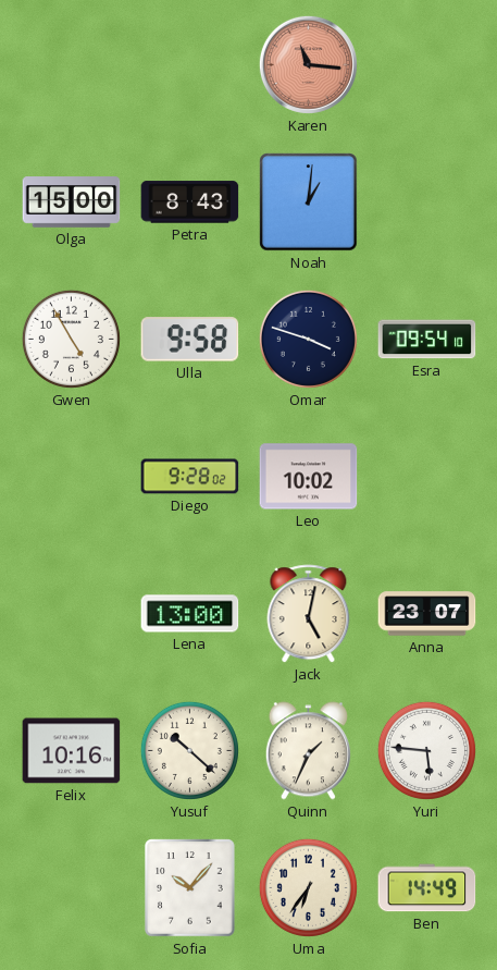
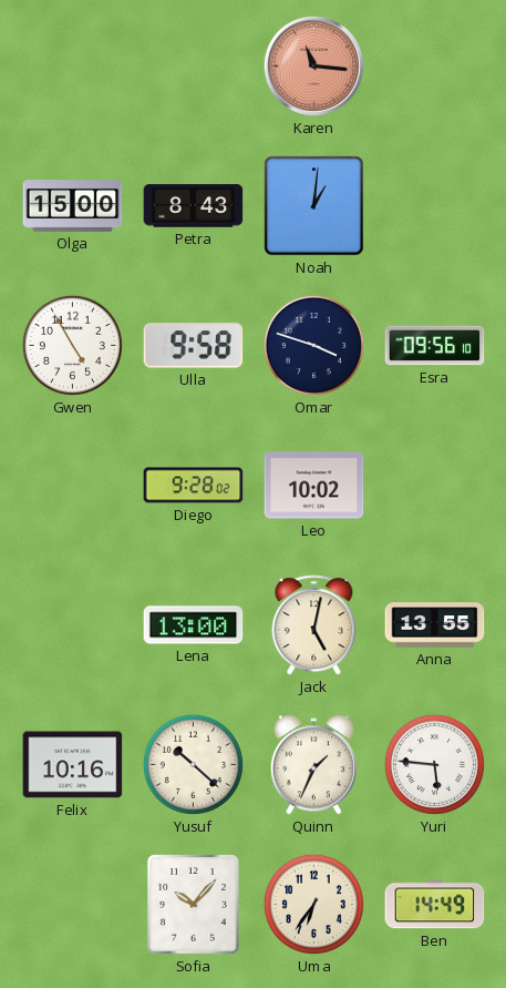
Esra: 09:54 -> 09:56
Anna: 23:07 -> 13:55
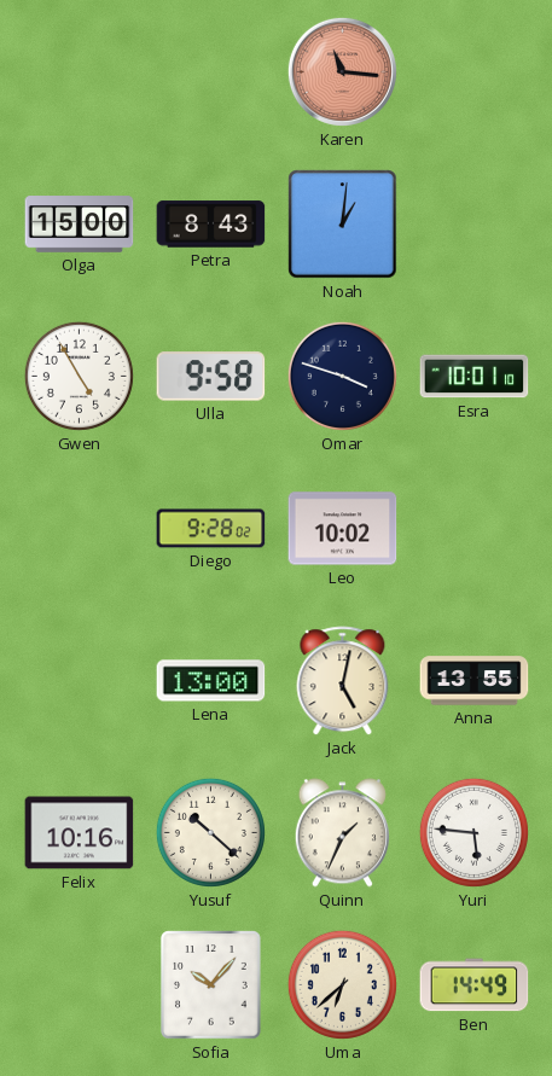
Esra: 09:56 -> 10:01
Uma: 6:36 -> 6:38
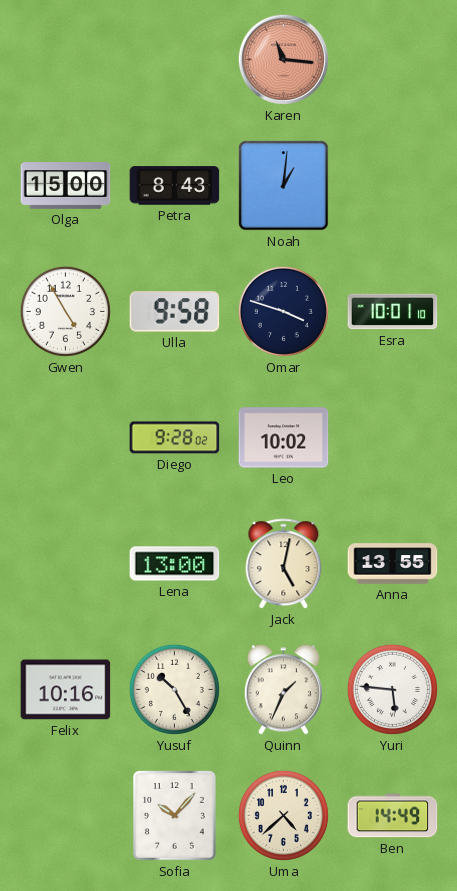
Yusuf: 10:22 -> 10:25
Uma: 6:38 -> 4:38
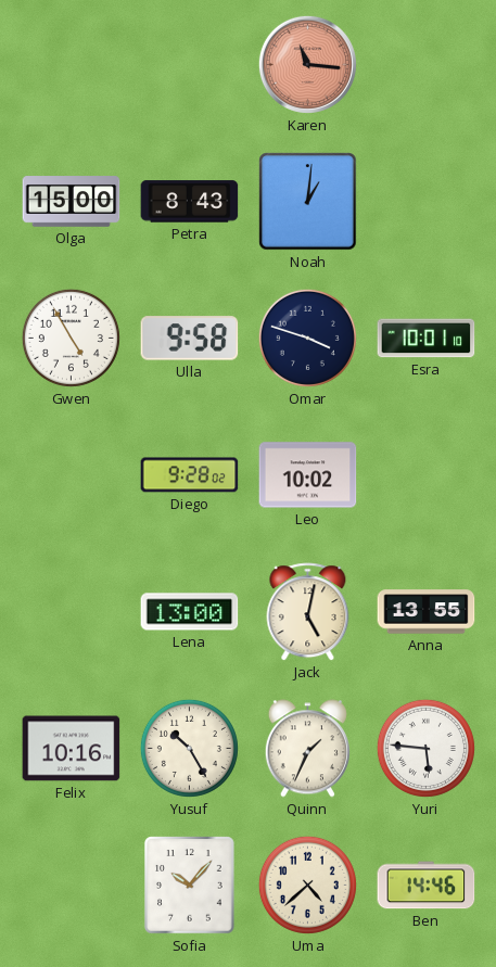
Ben: 14:49 -> 14:46
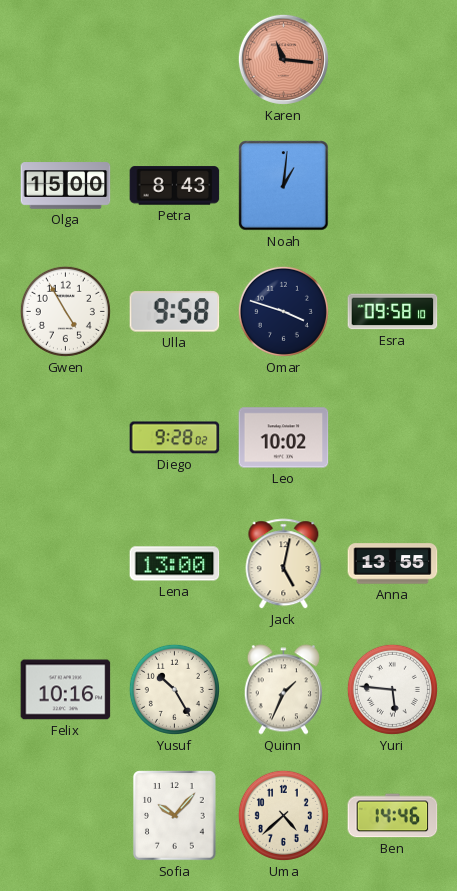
Esra: 10:01 -> 09:58
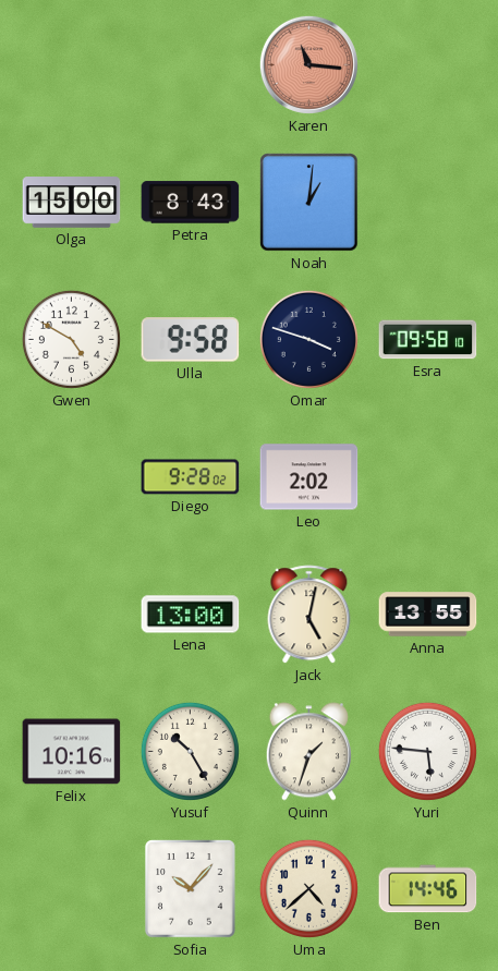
Gwen: 4:55 -> 4:50
Leo: 10:02 -> 2:02
Quinn: 1:34 -> 1:33
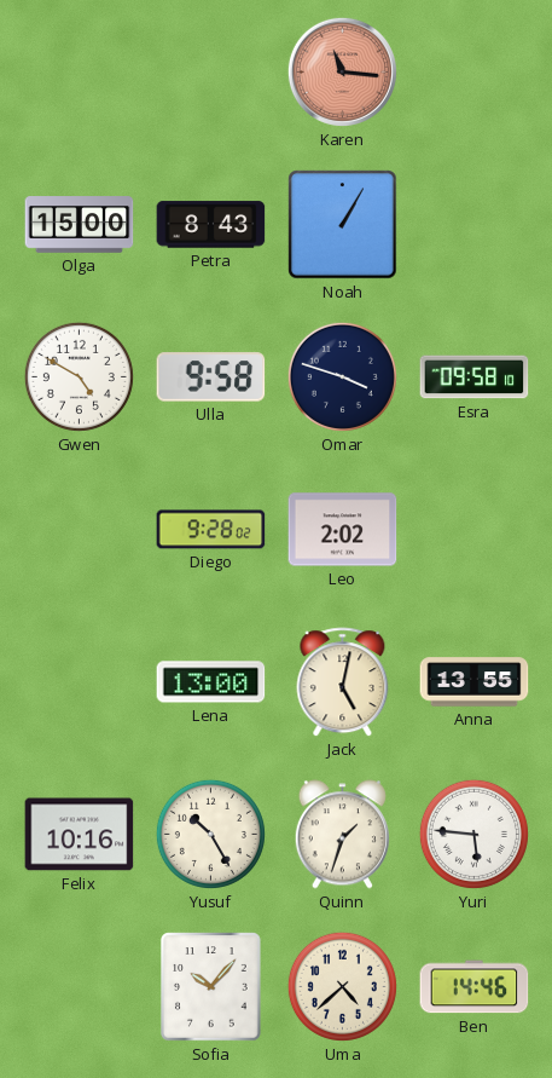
Noah: 1:01 -> 1:05
